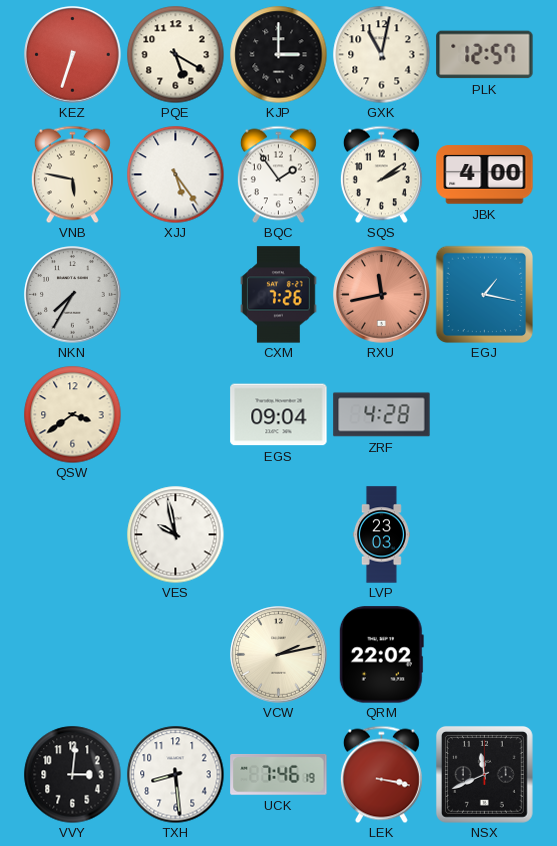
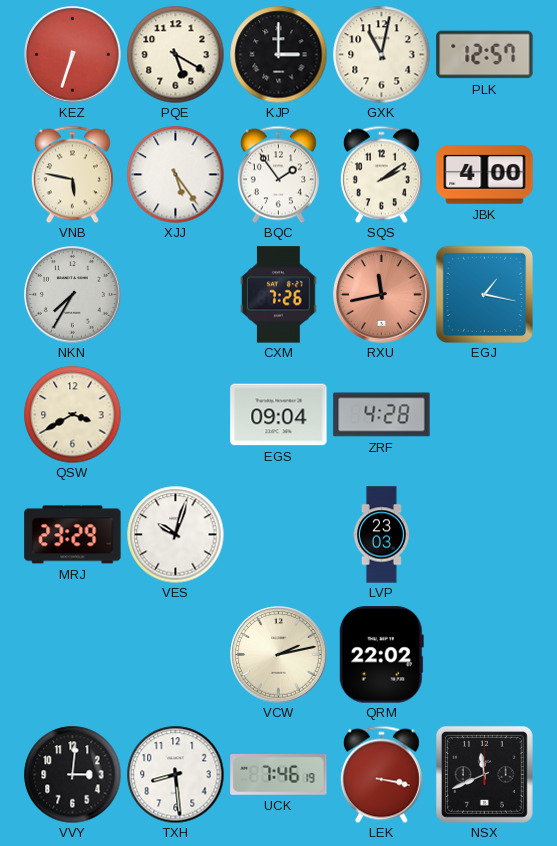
QSW: 3:39 -> 3:40
MRJ: none -> 23:29
VES: 9:58 -> 10:03
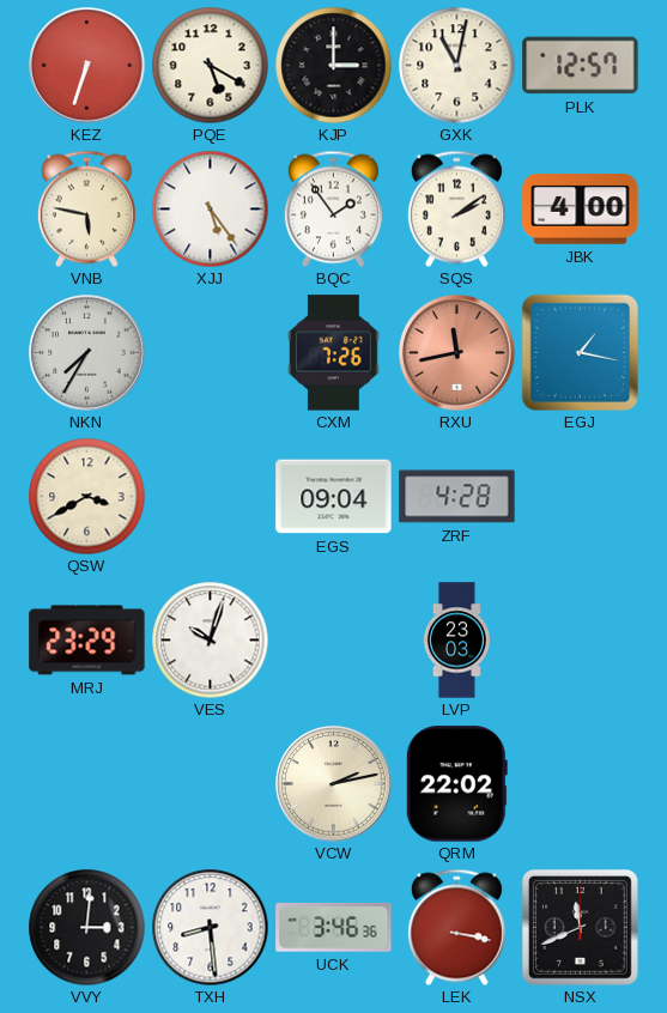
UCK: 7:46 -> 3:46
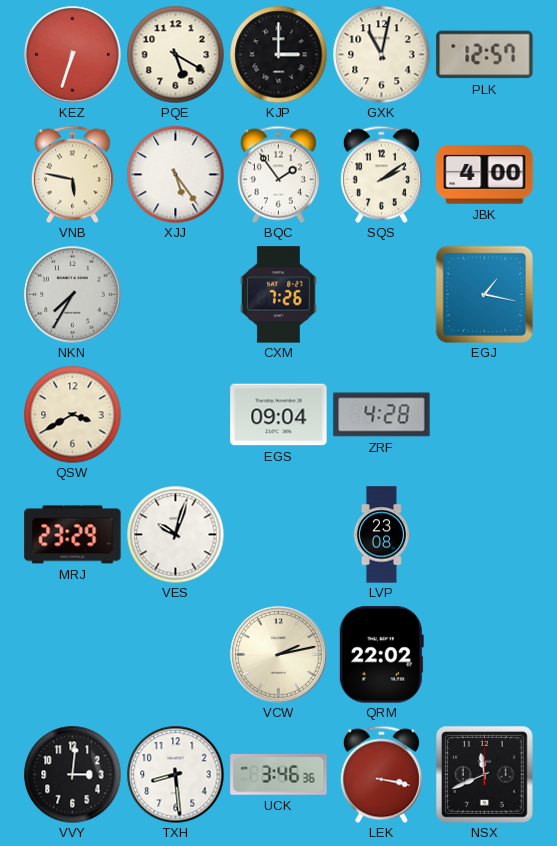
RXU: 11:43 -> none
LVP: 23:03 -> 23:08
